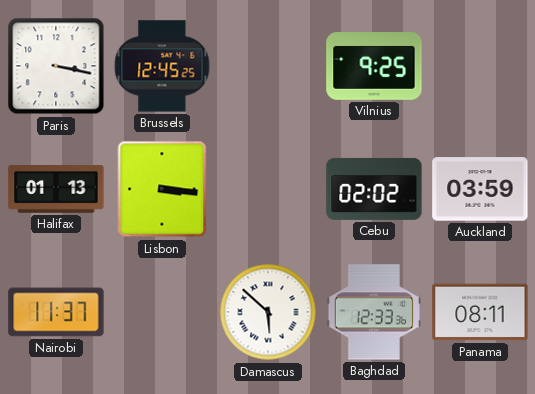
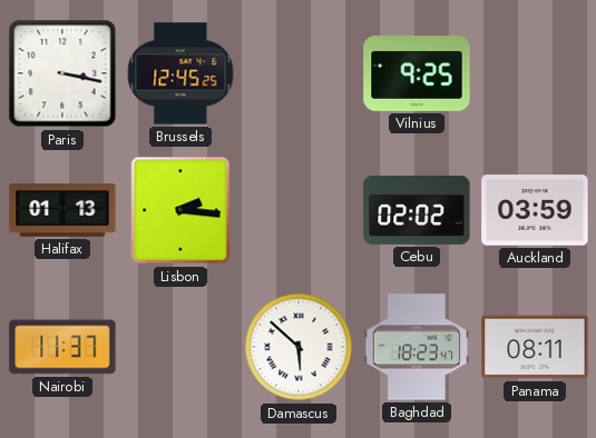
Lisbon: 3:16 -> 2:16
Baghdad: 12:33 -> 18:23
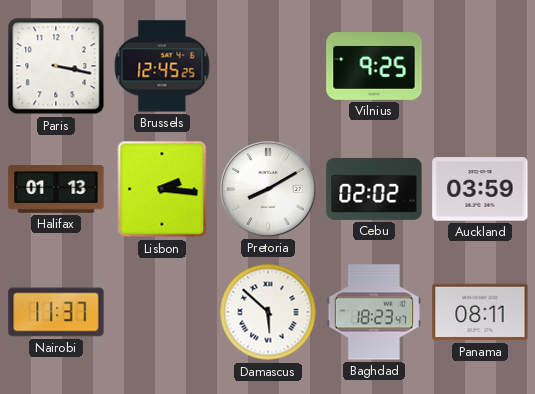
Pretoria: none -> 8:10
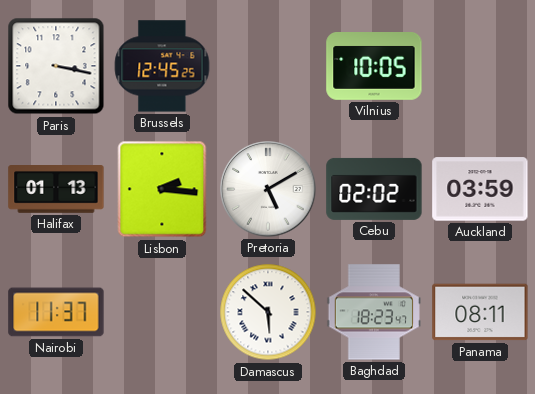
Vilnius: 9:25 -> 10:05
Pretoria: 8:10 -> 5:10
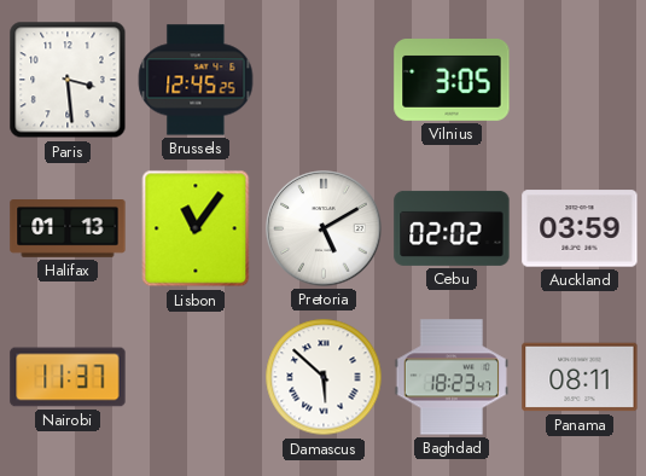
Paris: 3:17 -> 3:29
Vilnius: 10:05 -> 3:05
Lisbon: 2:16 -> 11:06
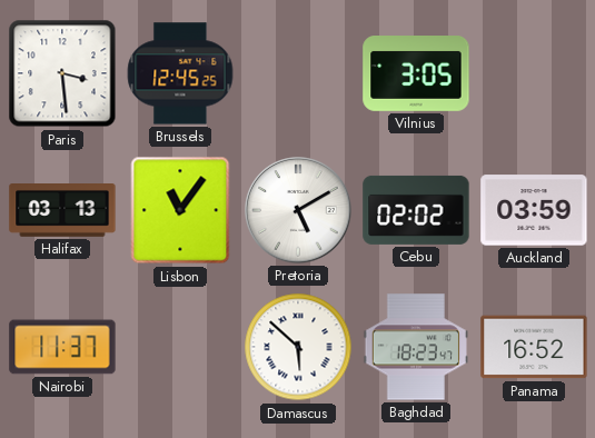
Halifax: 01:13 -> 03:13
Panama: 08:11 -> 16:52
